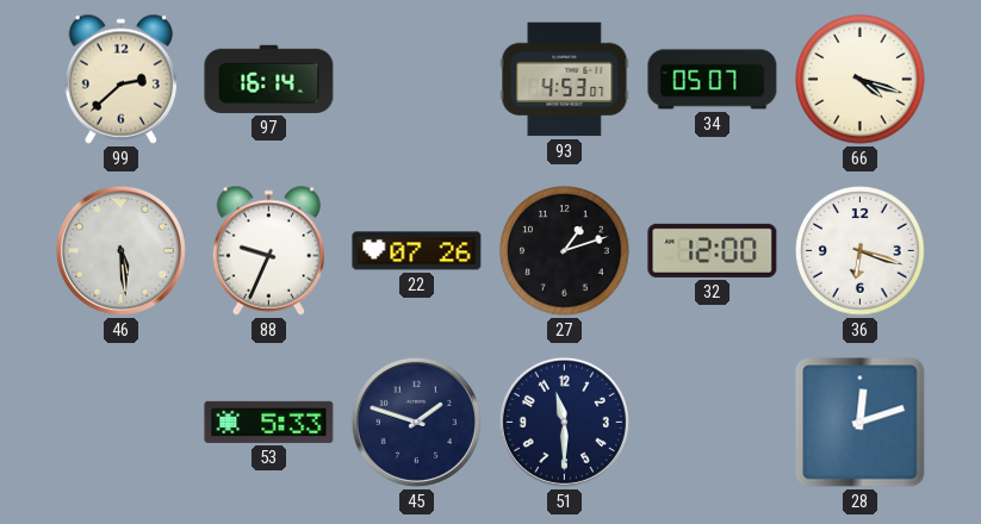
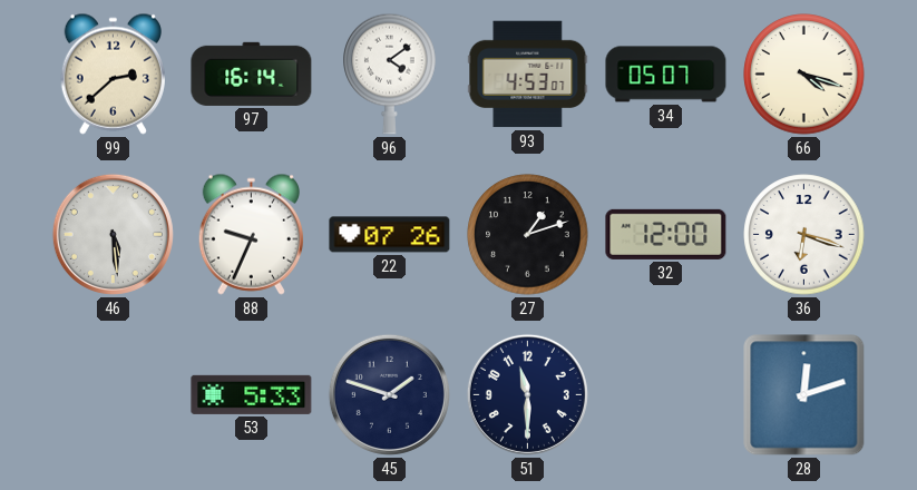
96: none -> 4:09
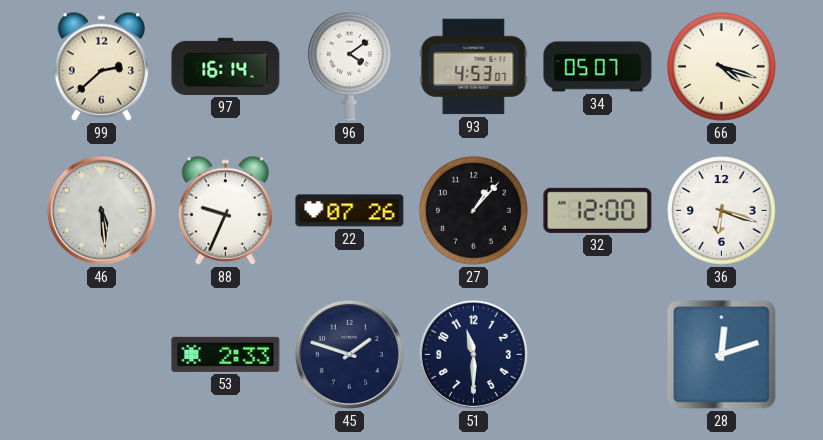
27: 1:12 -> 1:07
53: 5:33 -> 2:33
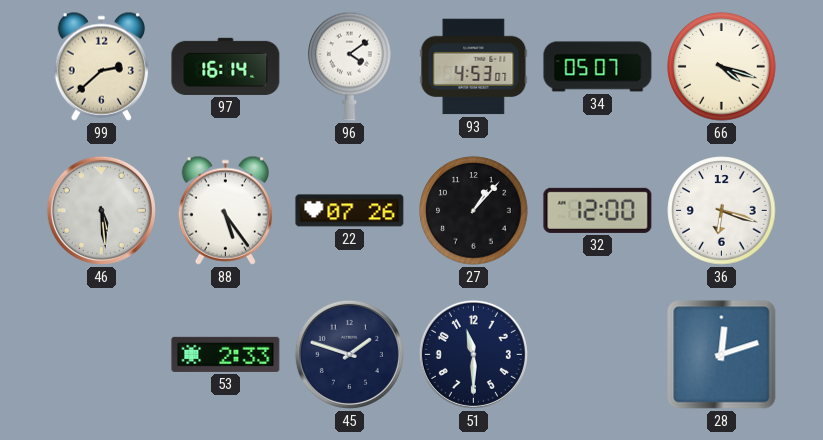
88: 9:34 -> 5:24
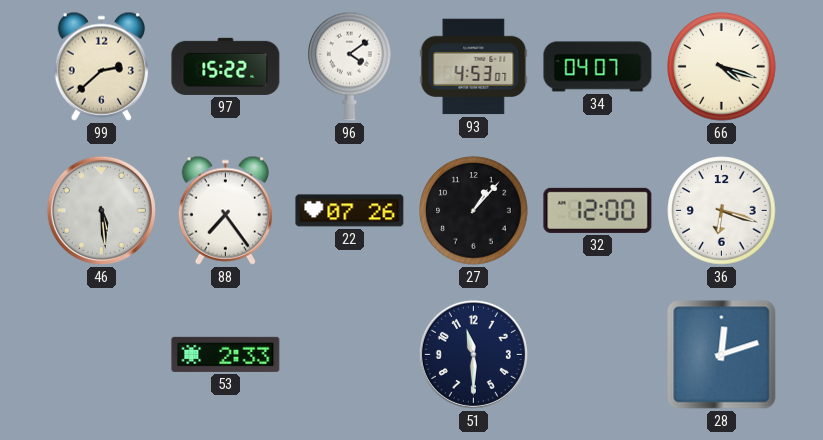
97: 16:14 -> 15:22
34: 05:07 -> 04:07
88: 5:24 -> 7:24
45: 1:48 -> none
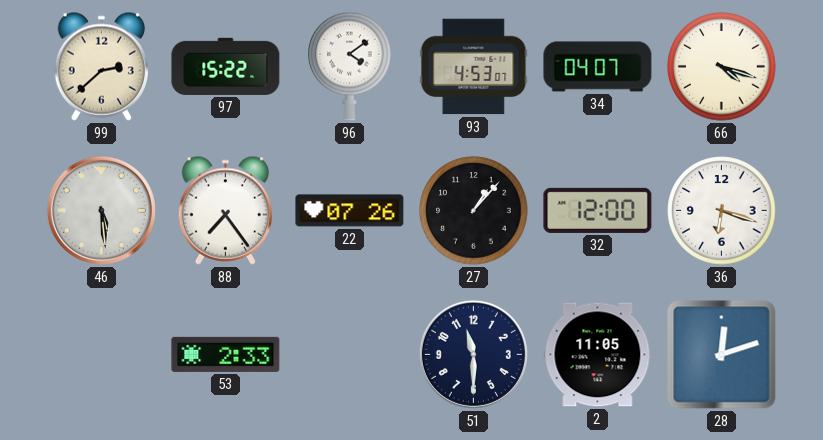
2: none -> 11:05
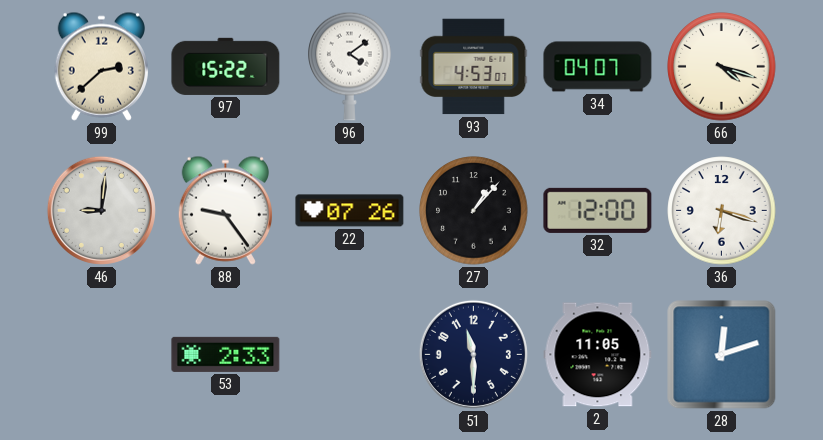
46: 5:29 -> 9:01
88: 7:24 -> 9:24
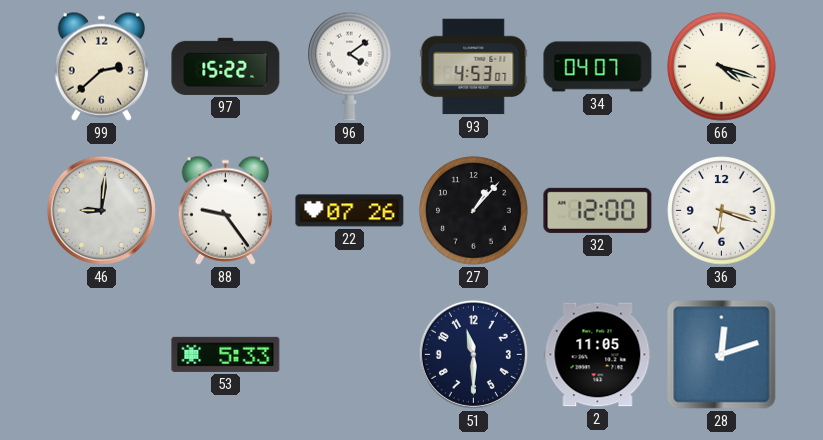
53: 2:33 -> 5:33
